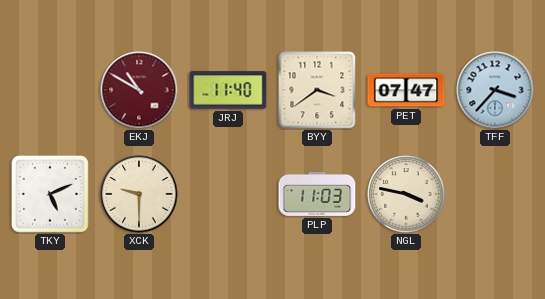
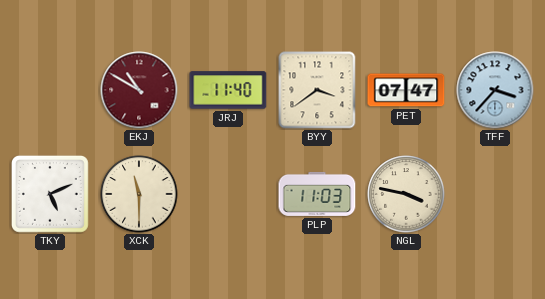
XCK: 9:30 -> 11:30
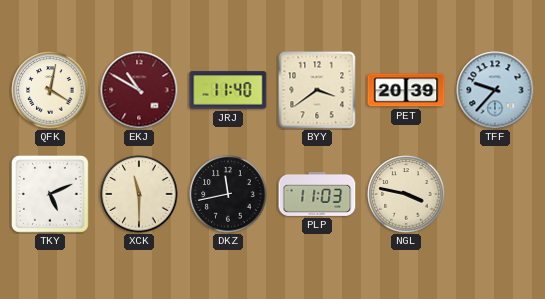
QFK: none -> 4:02
PET: 07:47 -> 20:39
TFF: 3:37 -> 9:37
DKZ: none -> 11:43
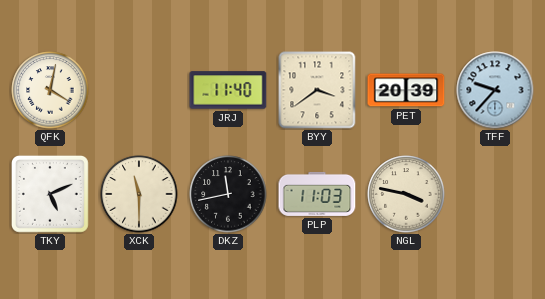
EKJ: 10:50 -> none
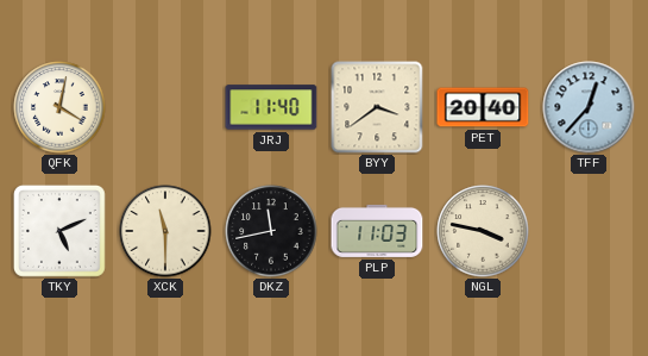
PET: 20:39 -> 20:40
TFF: 9:37 -> 12:37
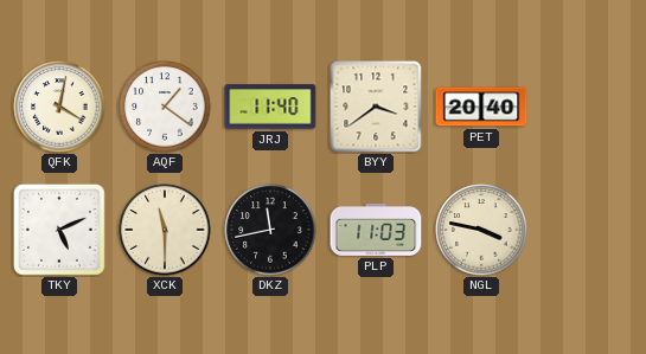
AQF: none -> 1:21
TFF: 12:37 -> none
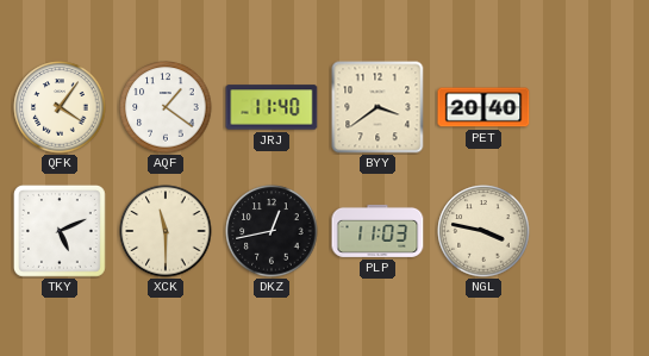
QFK: 4:02 -> 4:06
DKZ: 11:43 -> 12:43
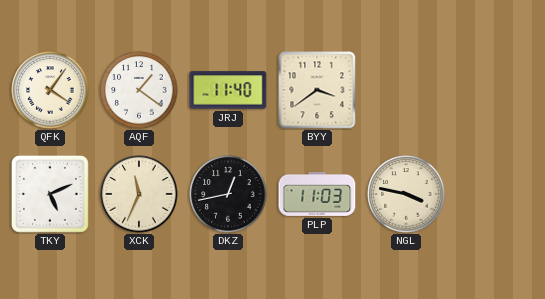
PET: 20:40 -> none
XCK: 11:30 -> 11:34
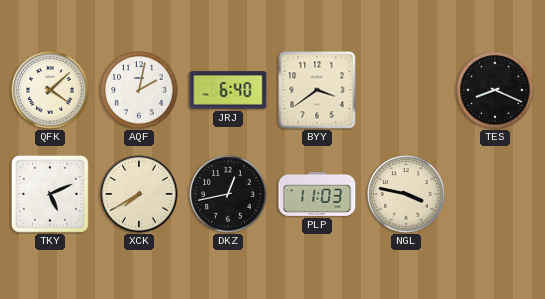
QFK: 4:06 -> 4:08
AQF: 1:21 -> 2:02
JRJ: 11:40 -> 6:40
TES: none -> 8:19
XCK: 11:34 -> 7:40
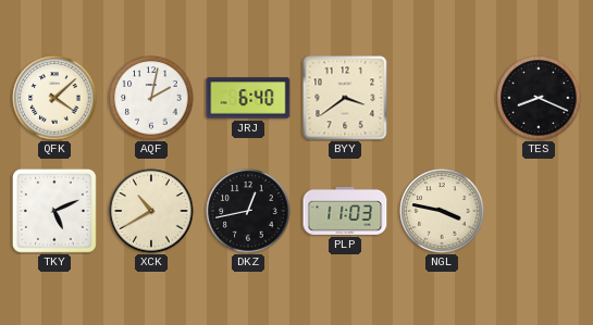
XCK: 7:40 -> 10:40
